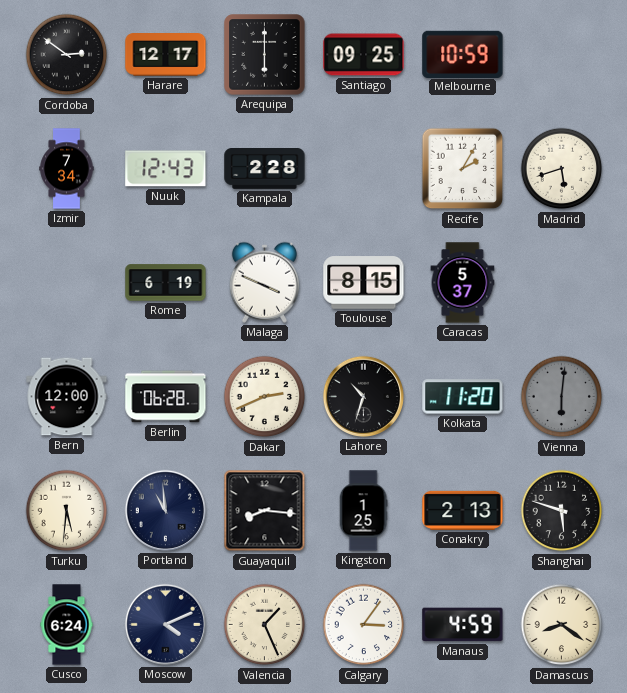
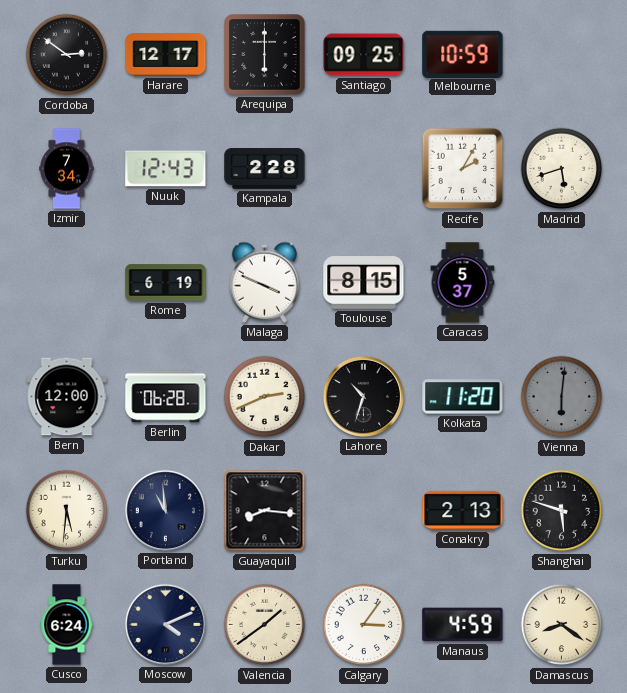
Kingston: 1:25 -> none
Valencia: 1:26 -> 1:39
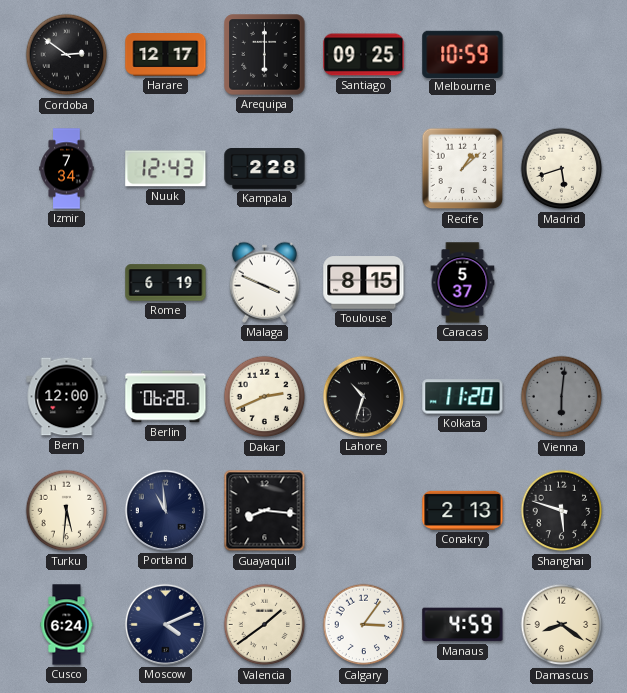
Recife: 2:05 -> 1:08
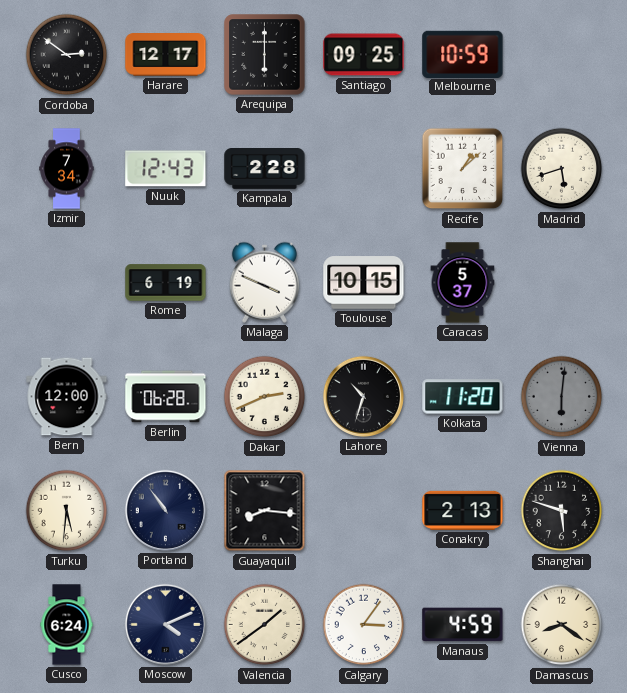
Toulouse: 8:15 -> 10:15
Portland: 10:59 -> 10:54
